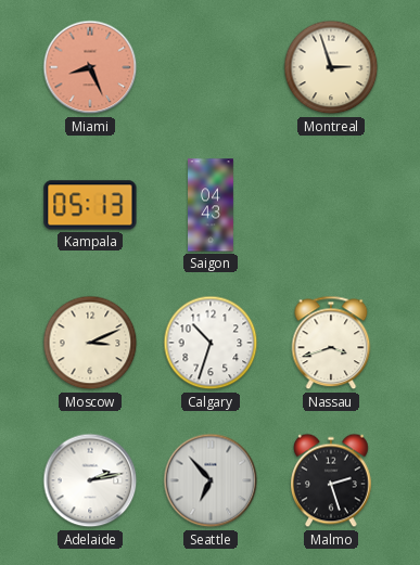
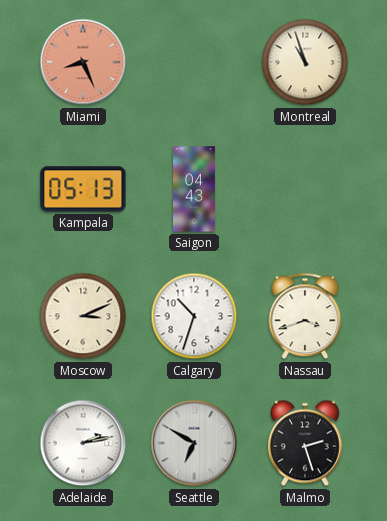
Montreal: 2:57 -> 10:57
Seattle: 6:53 -> 6:50
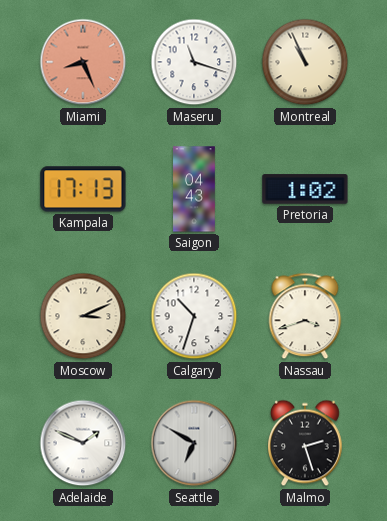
Maseru: none -> 11:18
Montreal: 10:57 -> 10:56
Kampala: 05:13 -> 17:13
Pretoria: none -> 1:02
Adelaide: 2:13 -> 1:49
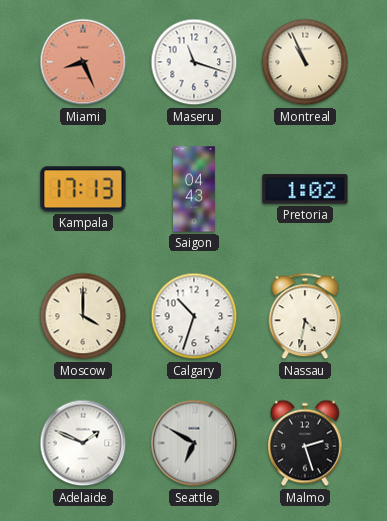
Moscow: 3:11 -> 4:00
Nassau: 3:42 -> 4:32
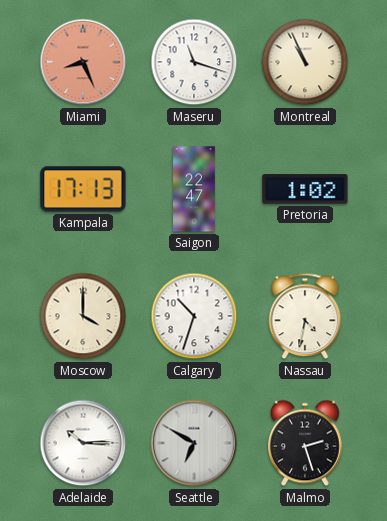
Saigon: 04:43 -> 22:47
Adelaide: 1:49 -> 10:15
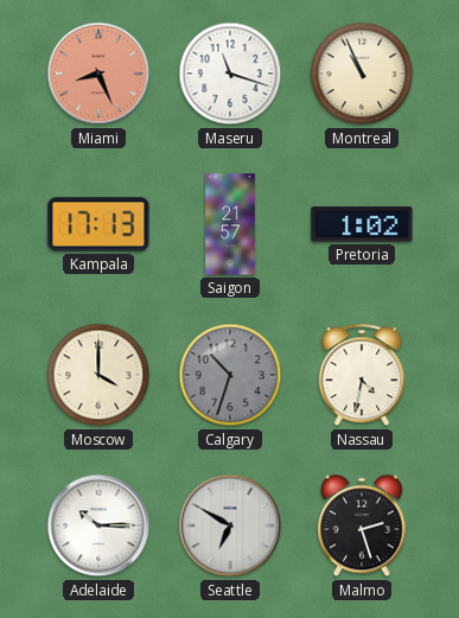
Saigon: 22:47 -> 21:57
Calgary dial: white -> grey
